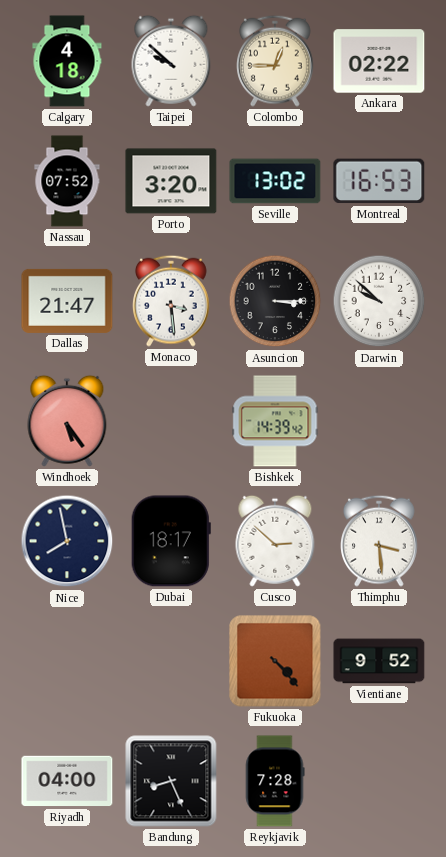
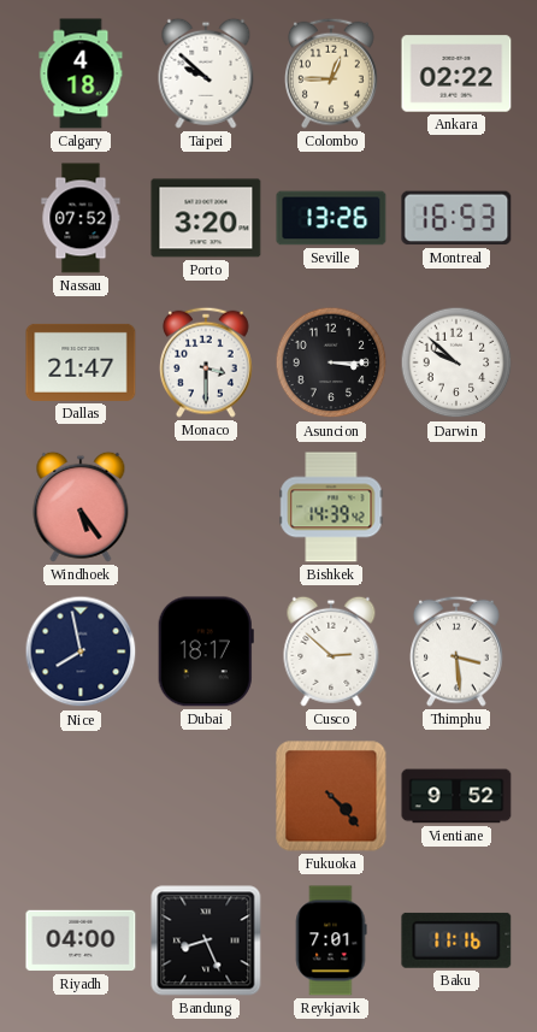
Seville: 13:02 -> 13:26
Monaco: 3:29 -> 3:30
Reykjavik: 7:28 -> 7:01
Baku: none -> 11:16
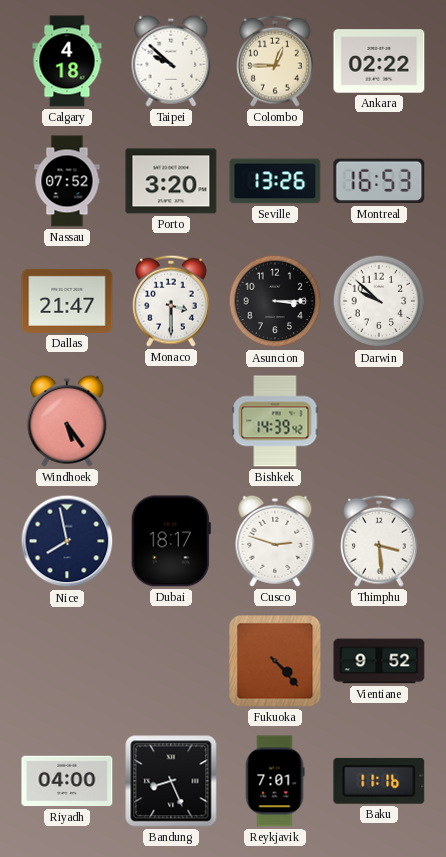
Cusco: 2:52 -> 2:48
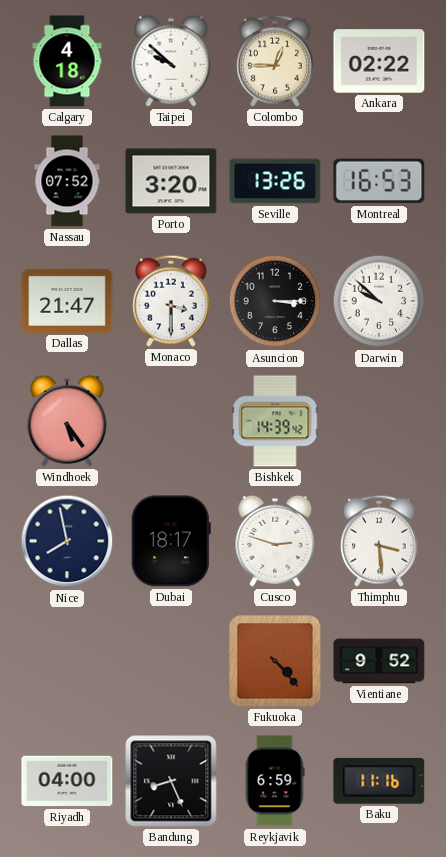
Reykjavik: 7:01 -> 6:59
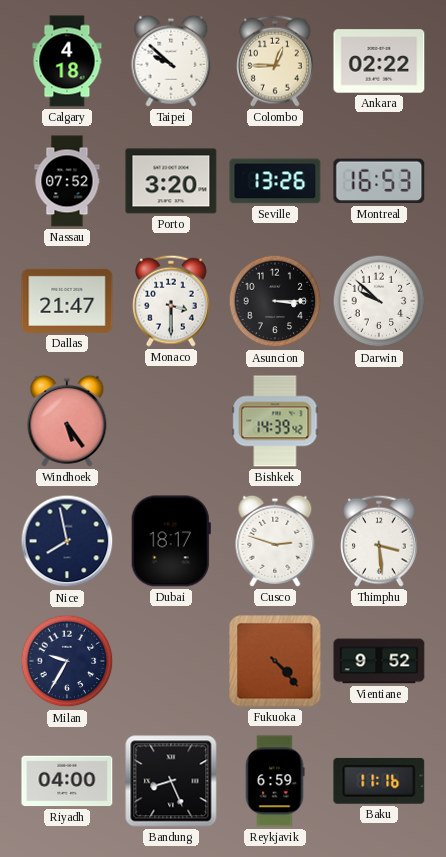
Milan: none -> 9:35
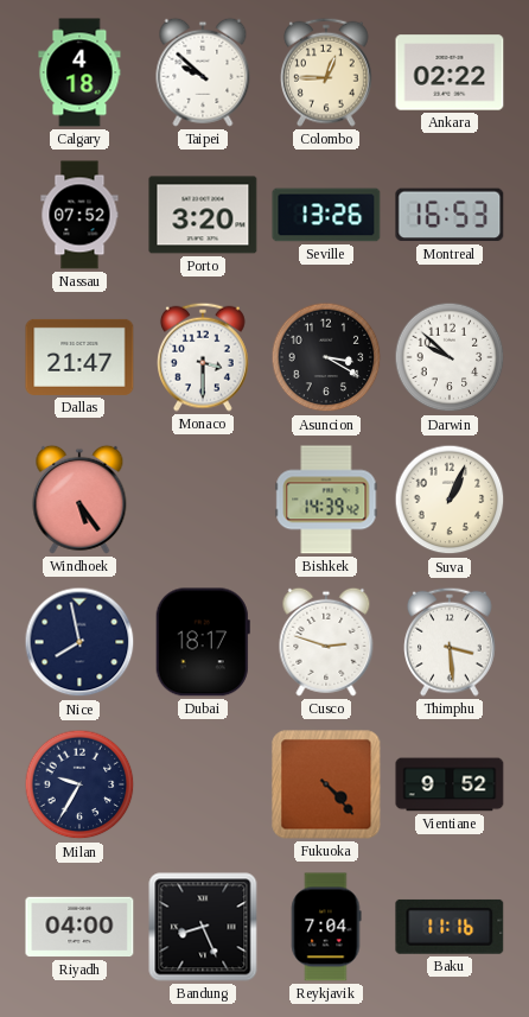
Asuncion: 3:15 -> 3:20
Suva: none -> 1:04
Reykjavik: 6:59 -> 7:04
